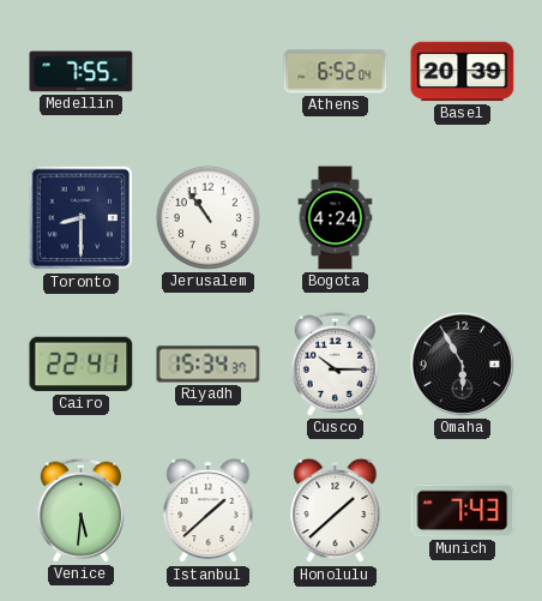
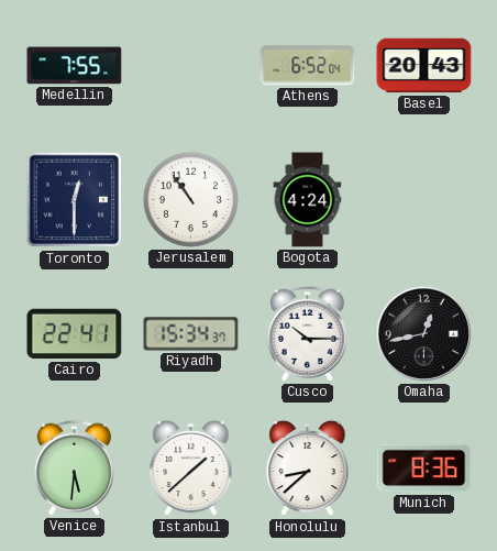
Basel: 20:39 -> 20:43
Toronto: 8:30 -> 12:30
Omaha: 5:55 -> 12:43
Honolulu: 1:38 -> 8:38
Munich: 7:43 -> 8:36
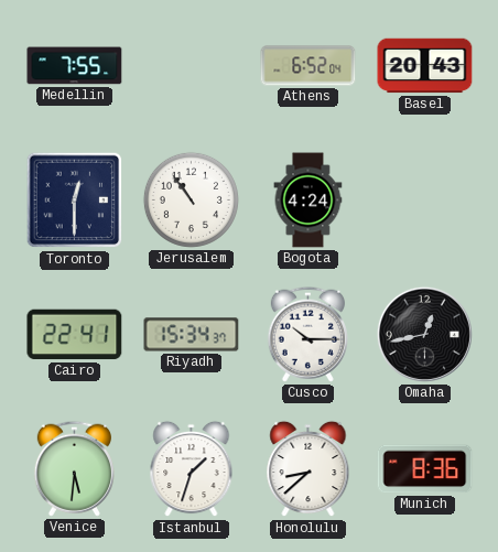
Istanbul: 1:38 -> 1:33
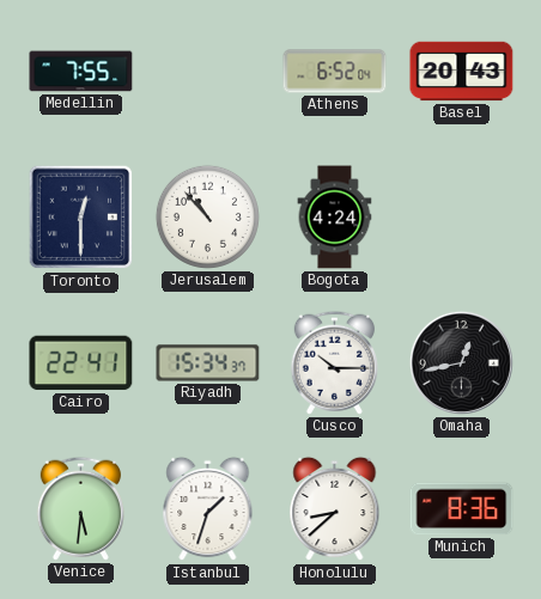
Jerusalem: 10:54 -> 10:53
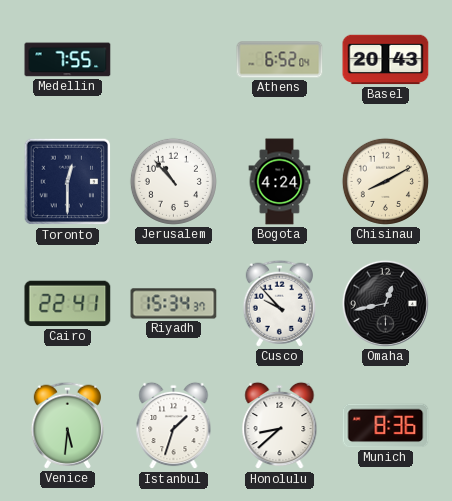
Chisinau: none -> 8:10
Cusco: 10:15 -> 9:53
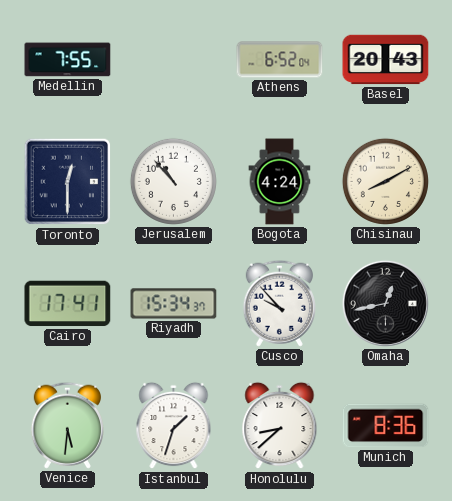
Cairo: 22:41 -> 17:41
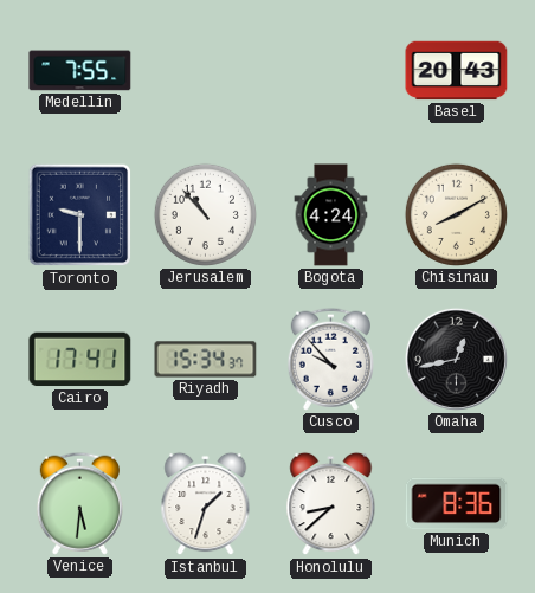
Athens: 6:52 -> none
Toronto: 12:30 -> 9:30
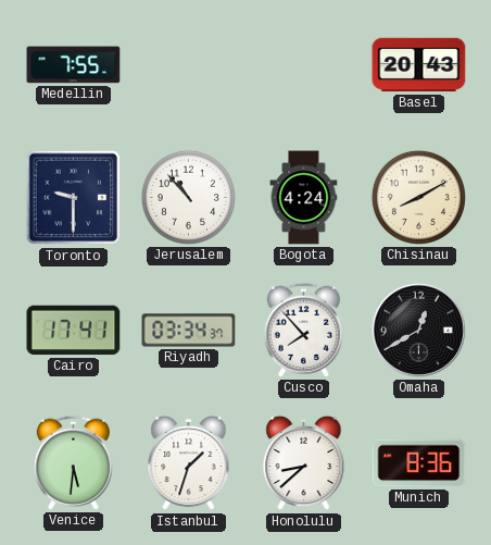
Riyadh: 15:34 -> 03:34
Cusco: 9:53 -> 7:53
Omaha: 12:43 -> 12:40
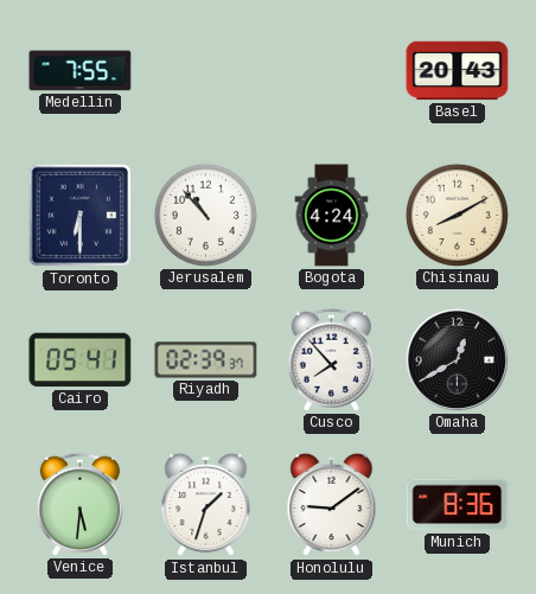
Toronto: 9:30 -> 6:30
Cairo: 17:41 -> 05:41
Riyadh: 03:34 -> 02:39
Honolulu: 8:38 -> 9:09
